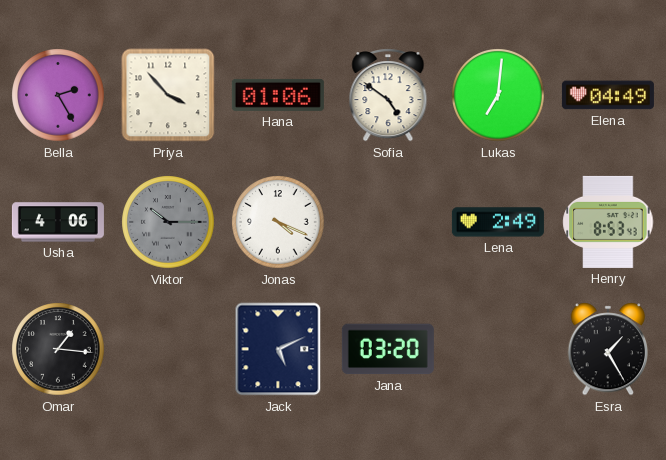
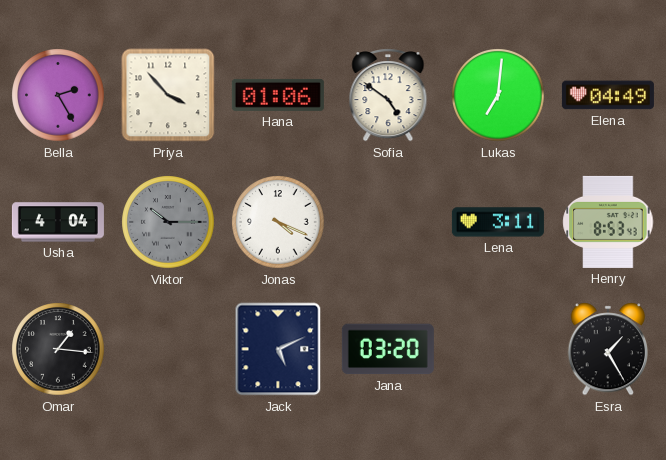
Usha: 4:06 -> 4:04
Lena: 2:49 -> 3:11
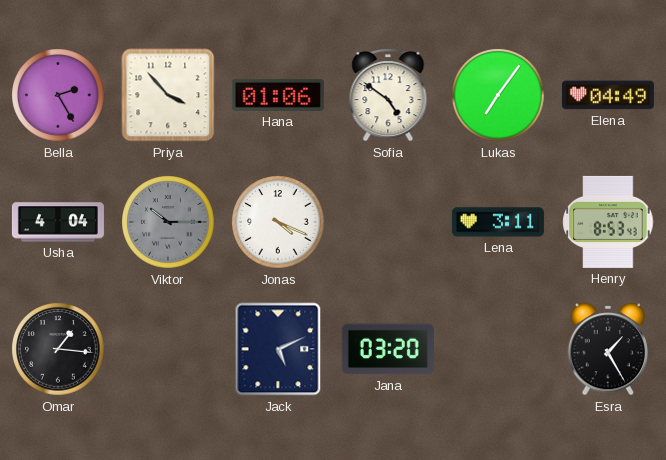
Lukas: 7:01 -> 7:06
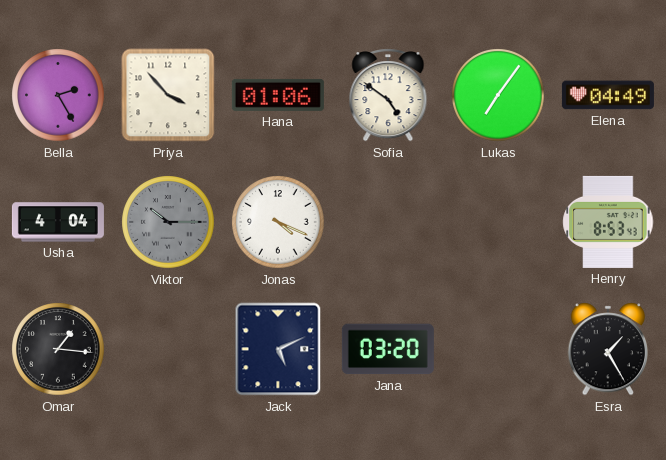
Lena: 3:11 -> none
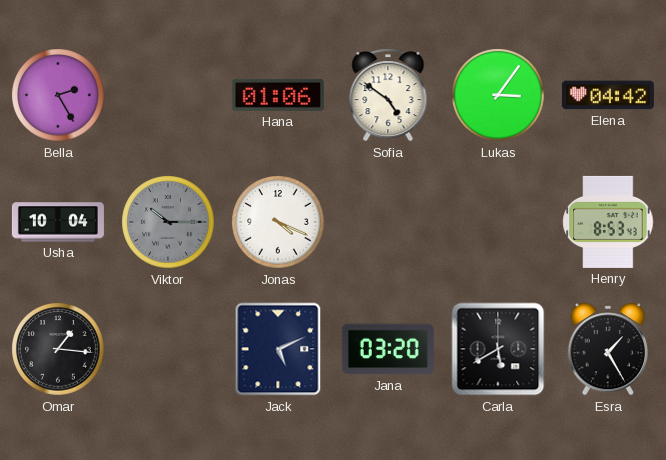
Priya: 3:53 -> none
Lukas: 7:06 -> 3:06
Elena: 04:49 -> 04:42
Usha: 4:04 -> 10:04
Carla: none -> 5:40
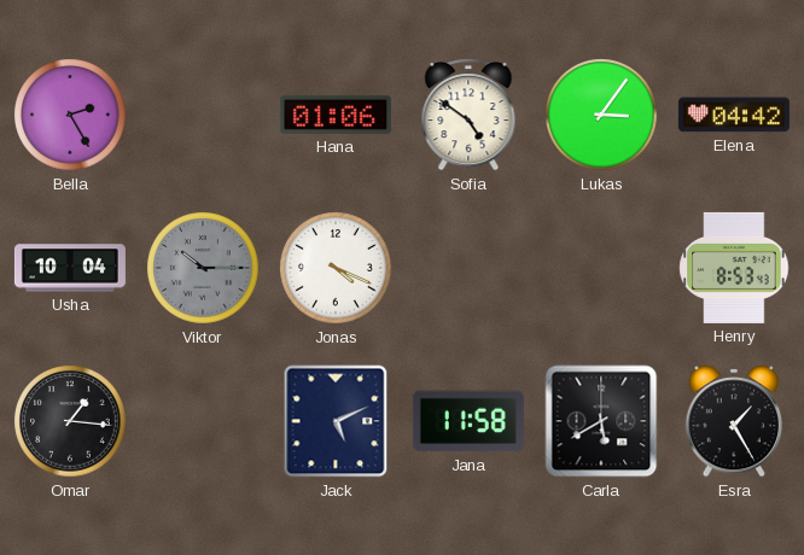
Jana: 03:20 -> 11:58
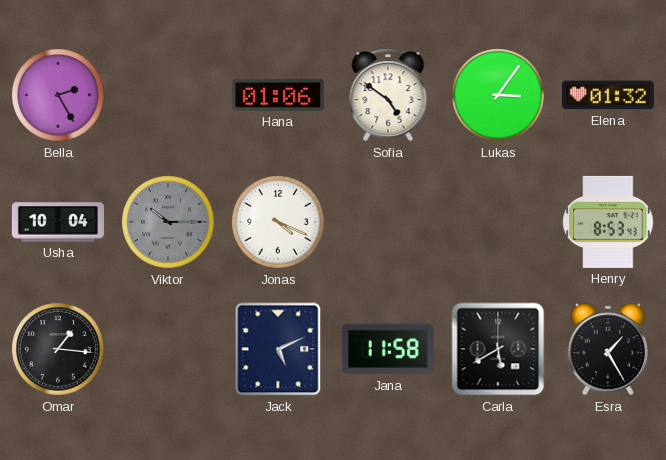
Elena: 04:42 -> 01:32
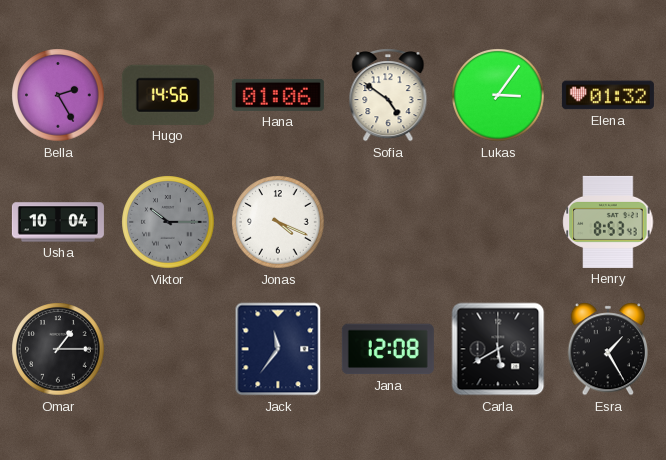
Hugo: none -> 14:56
Omar: 1:16 -> 1:15
Jack: 5:11 -> 11:36
Jana: 11:58 -> 12:08
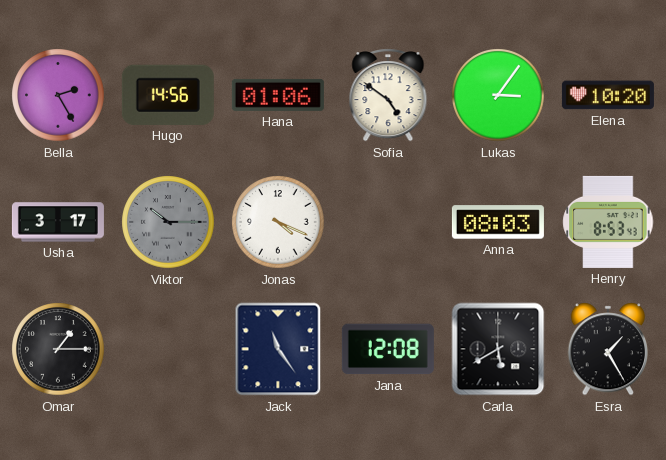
Elena: 01:32 -> 10:20
Usha: 10:04 -> 3:17
Anna: none -> 08:03
Jack: 11:36 -> 11:24
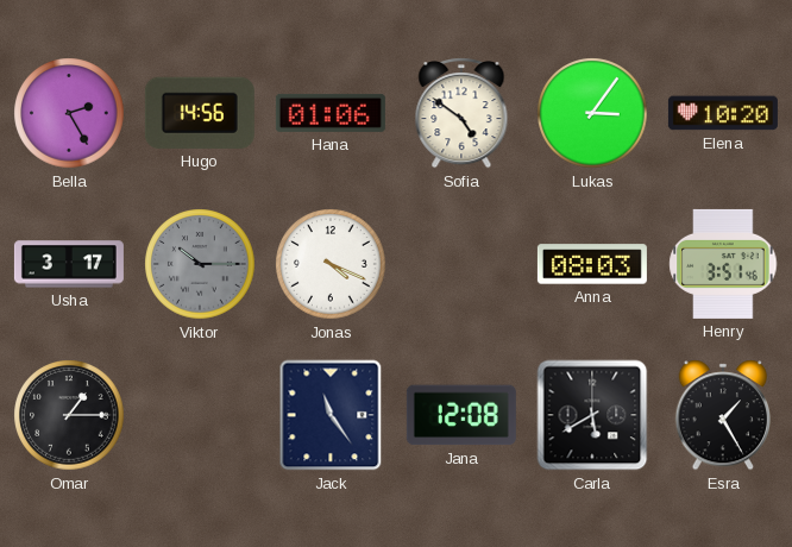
Henry: 8:53 -> 3:51
